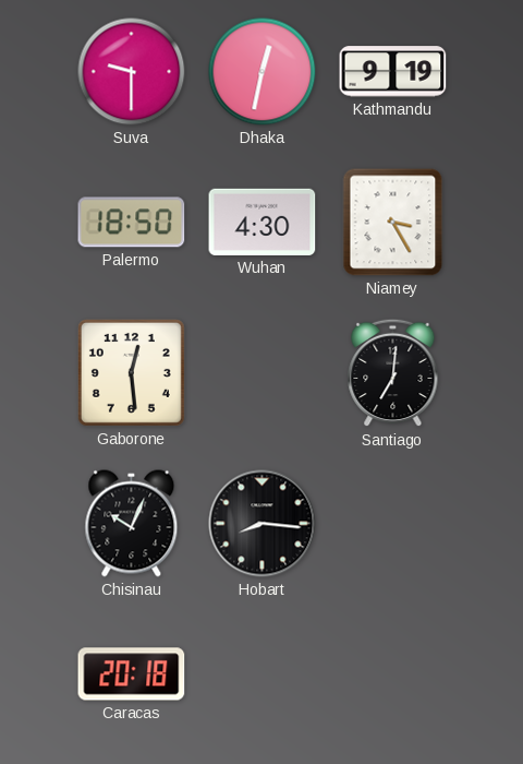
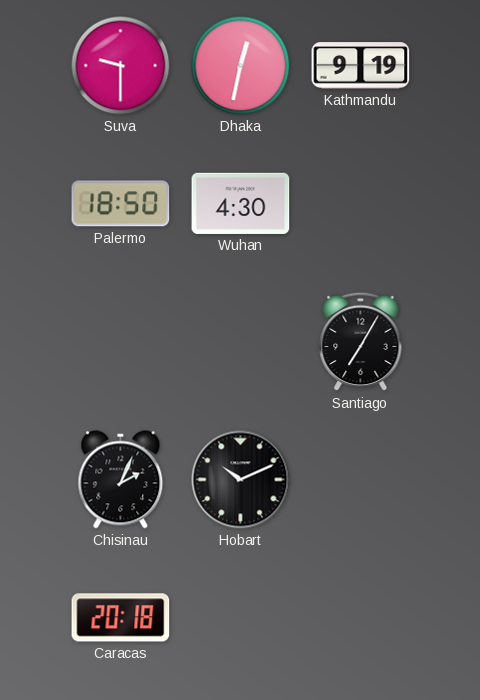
Niamey: 3:25 -> none
Gaborone: 12:29 -> none
Santiago: 7:01 -> 7:05
Chisinau: 10:04 -> 2:04
Hobart: 8:16 -> 10:11
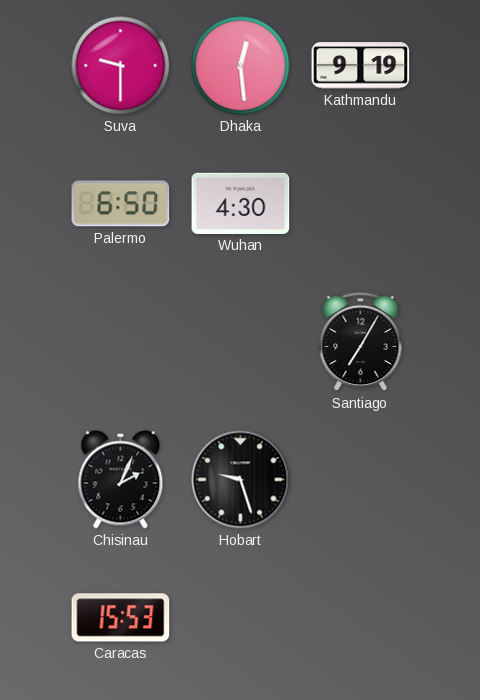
Dhaka: 12:32 -> 12:29
Palermo: 18:50 -> 6:50
Hobart: 10:11 -> 9:27
Caracas: 20:18 -> 15:53
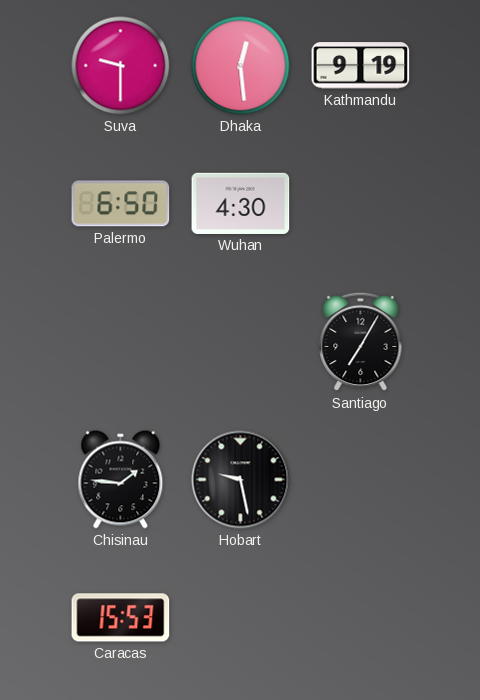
Chisinau: 2:04 -> 1:46
Hobart: 9:27 -> 9:28
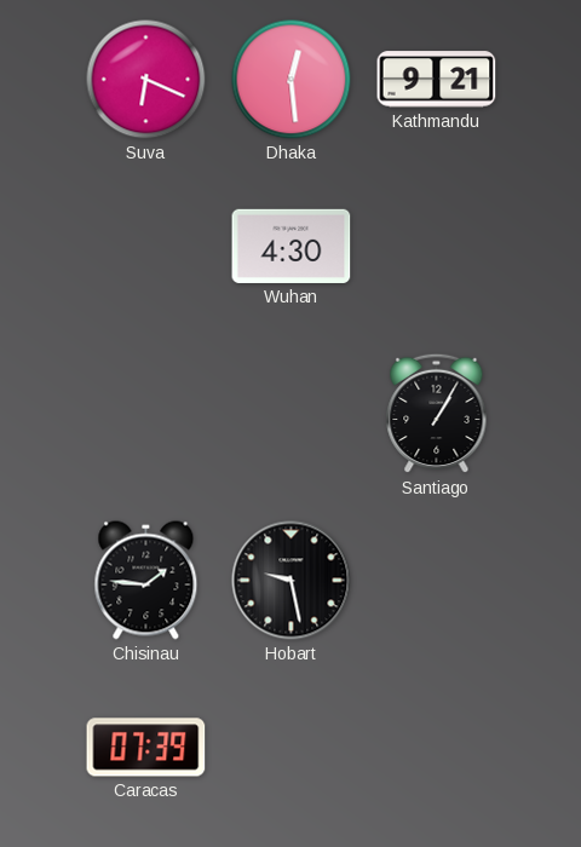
Suva: 9:30 -> 6:19
Kathmandu: 9:19 -> 9:21
Palermo: 6:50 -> none
Santiago: 7:05 -> 1:05
Caracas: 15:53 -> 07:39
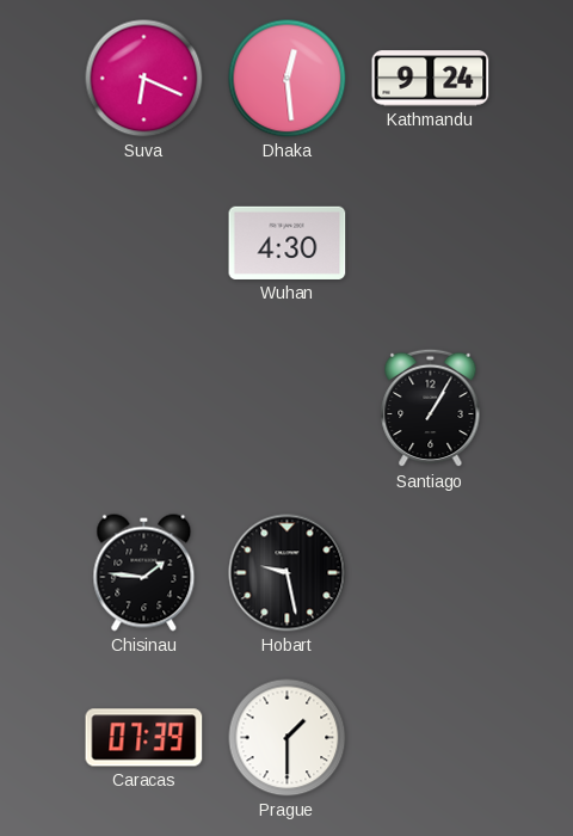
Kathmandu: 9:21 -> 9:24
Prague: none -> 1:30
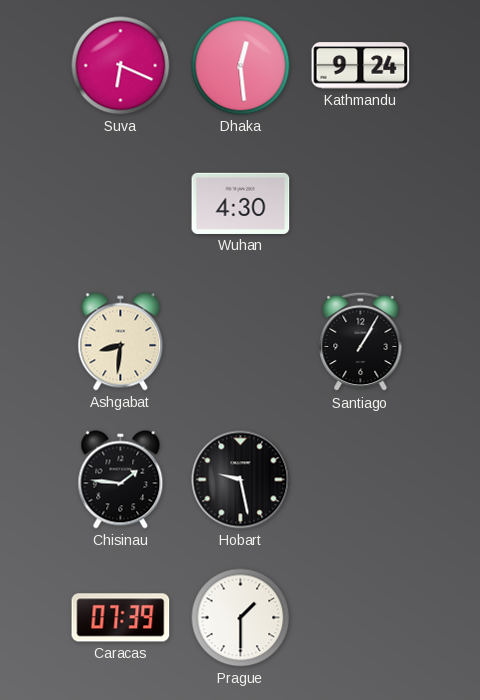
Ashgabat: none -> 8:31
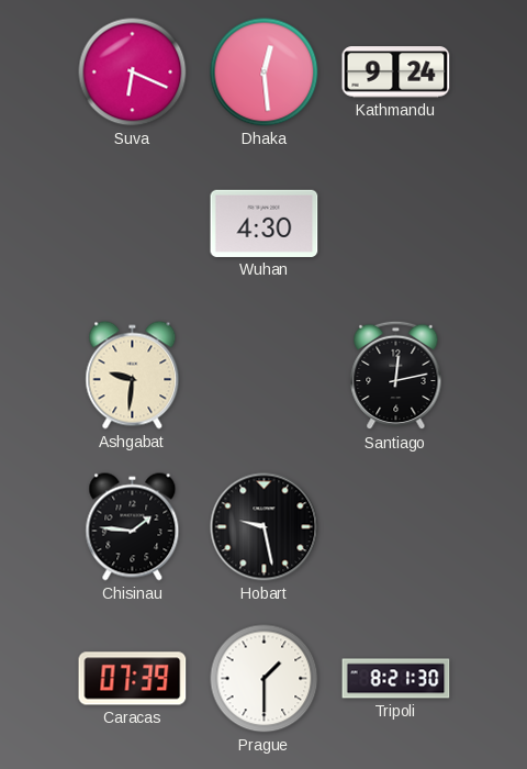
Ashgabat: 8:31 -> 9:31
Santiago: 1:05 -> 12:13
Tripoli: none -> 8:21
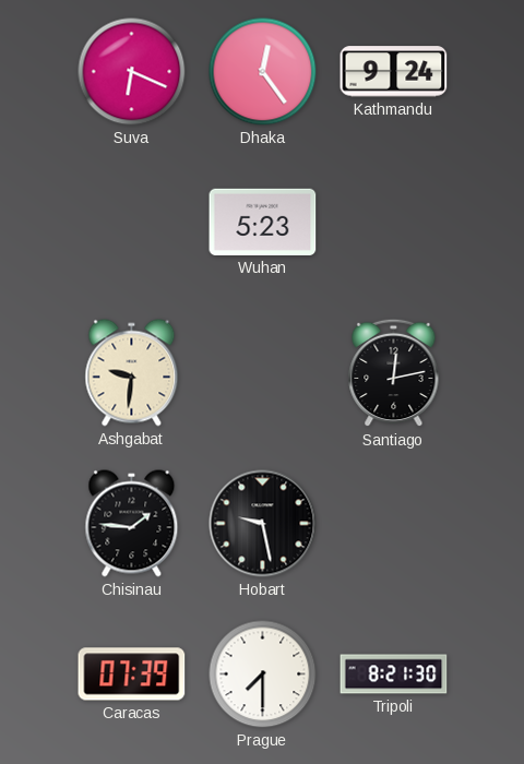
Dhaka: 12:29 -> 12:24
Wuhan: 4:30 -> 5:23
Prague: 1:30 -> 7:30
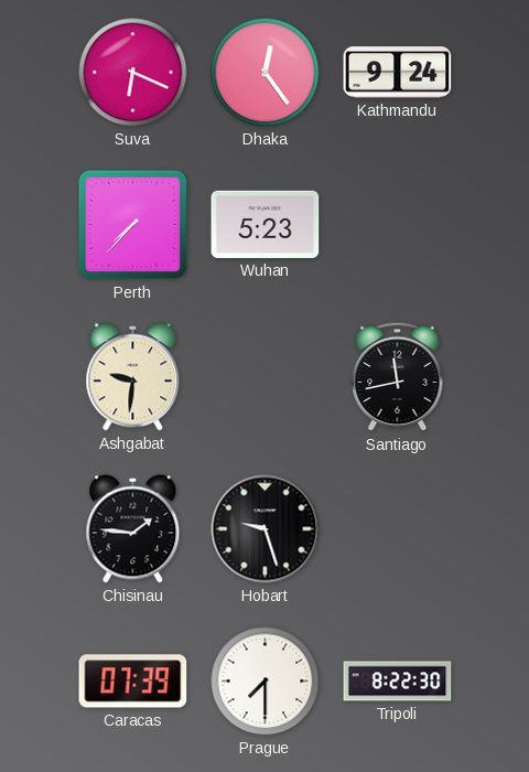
Perth: none -> 7:37
Santiago: 12:13 -> 11:43
Hobart: 9:28 -> 9:27
Tripoli: 8:21 -> 8:22
